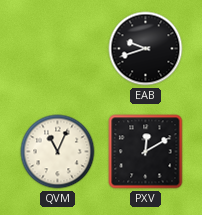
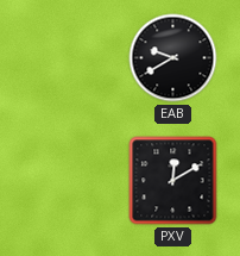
EAB: 9:42 -> 9:40
QVM: 11:04 -> none
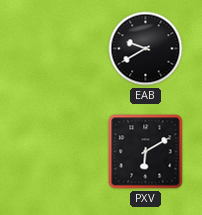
PXV: 12:10 -> 6:10
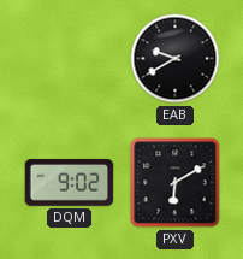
DQM: none -> 9:02
